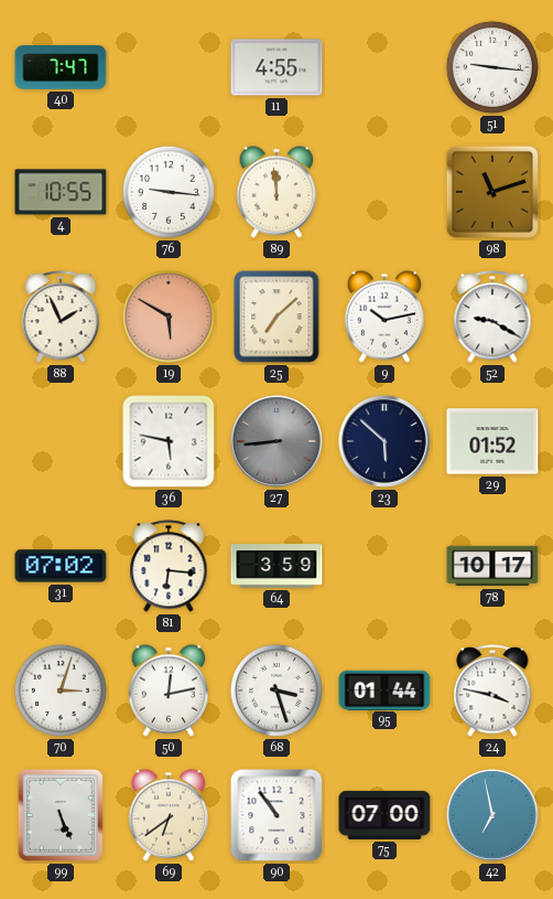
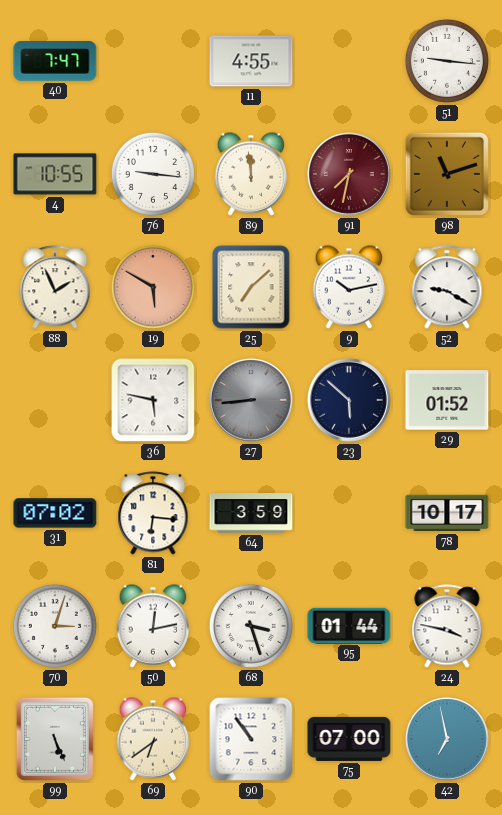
91: none -> 7:32
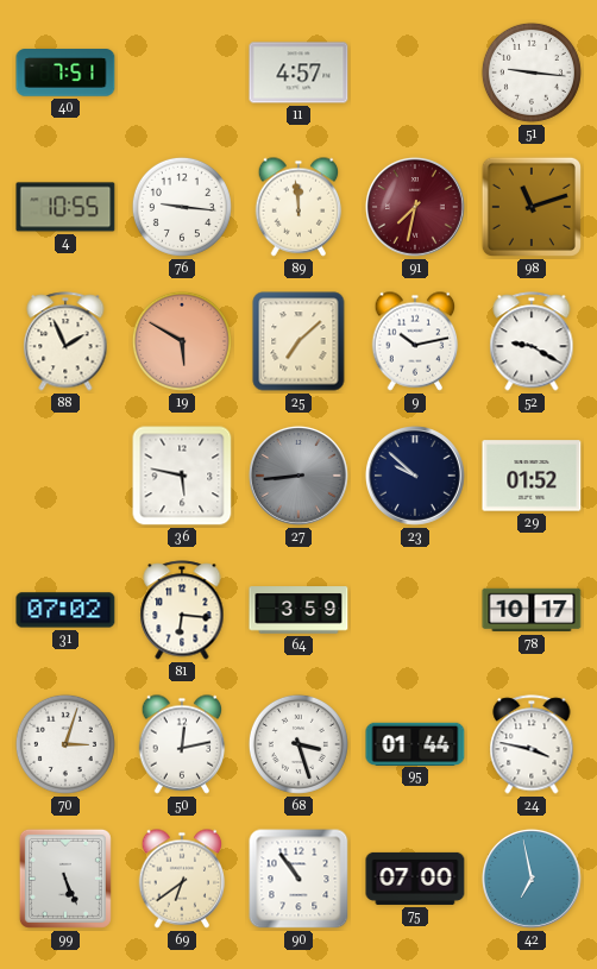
40: 7:47 -> 7:51
11: 4:55 -> 4:57
23: 5:52 -> 9:52
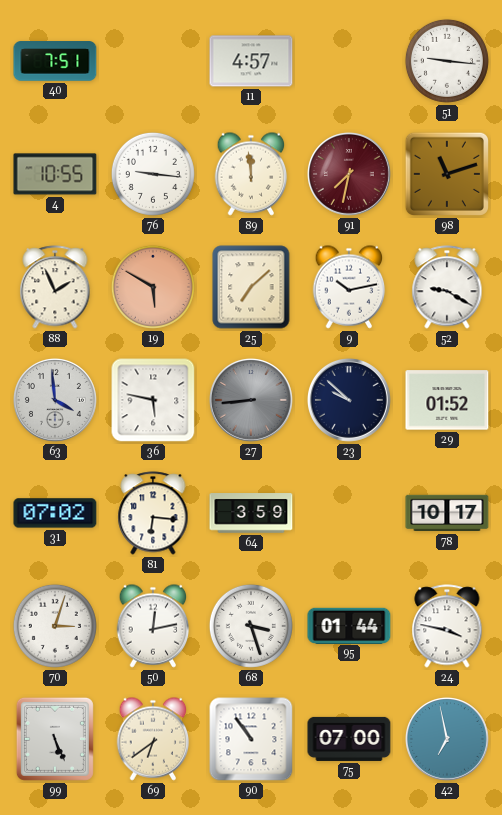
63: none -> 3:59
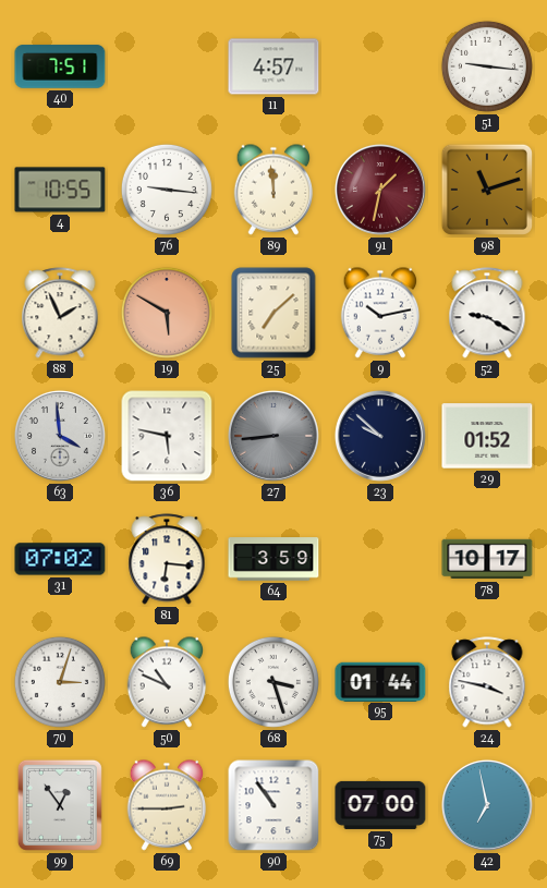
91: 7:32 -> 1:32
50: 12:13 -> 10:49
99: 5:26 -> 12:54
69: 6:39 -> 2:45
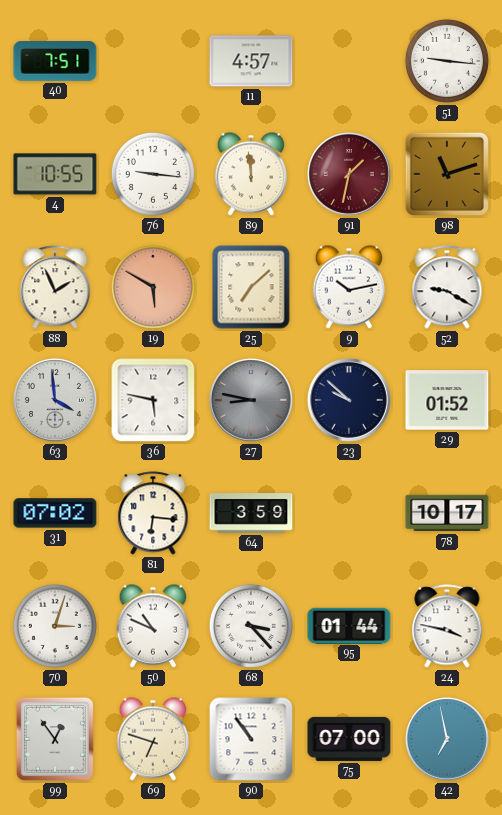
27: 8:44 -> 8:47
68: 3:27 -> 3:23
69: 2:45 -> 6:48
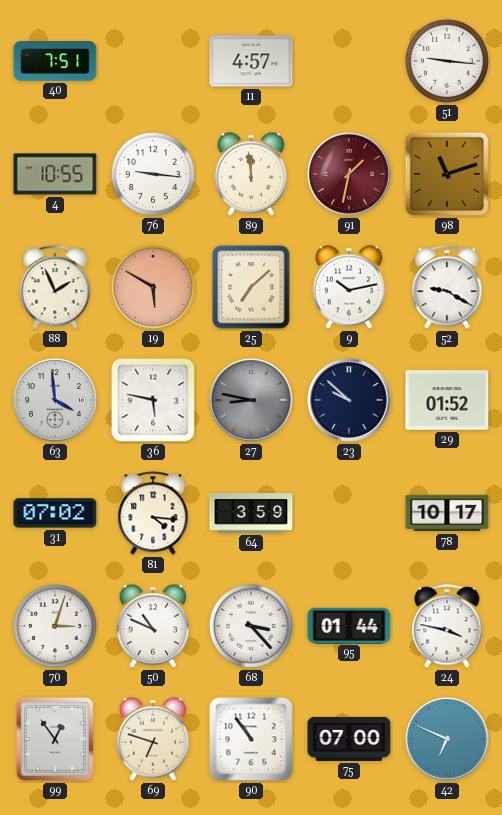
81: 6:16 -> 4:16
42: 6:58 -> 6:49
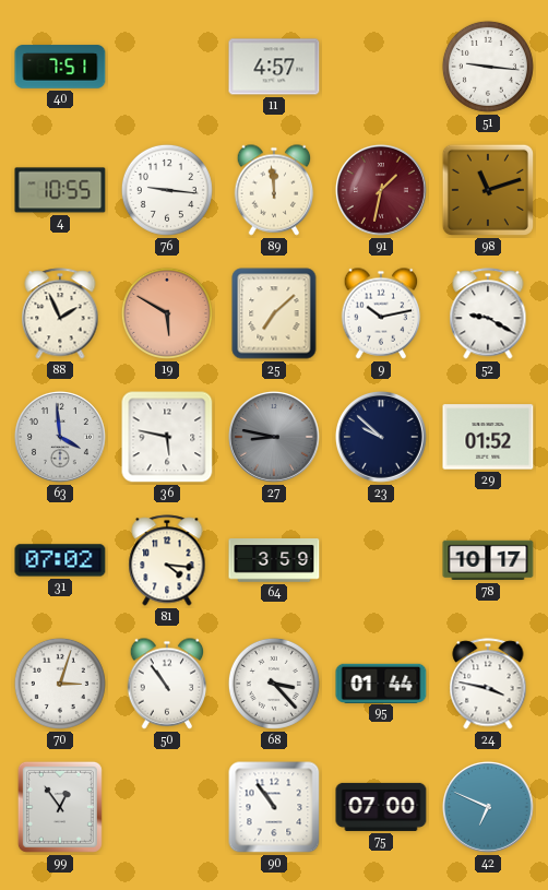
50: 10:49 -> 10:54
69: 6:48 -> none
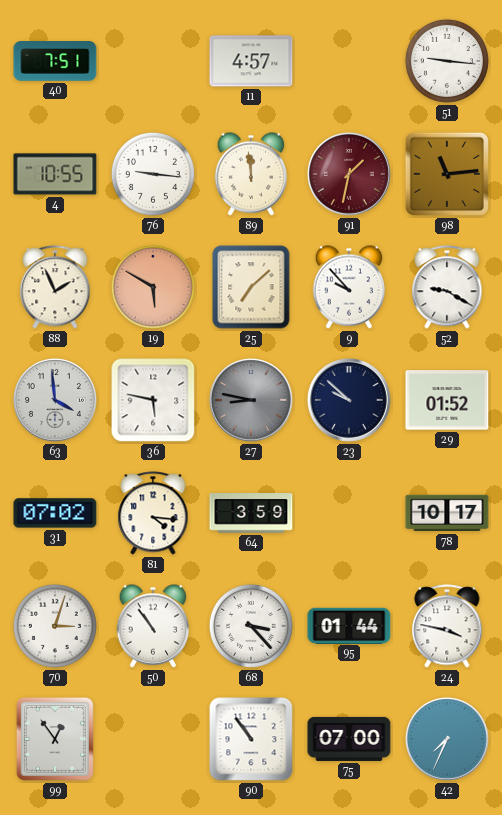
98: 11:12 -> 11:14
9: 10:13 -> 9:53
42: 6:49 -> 7:34
